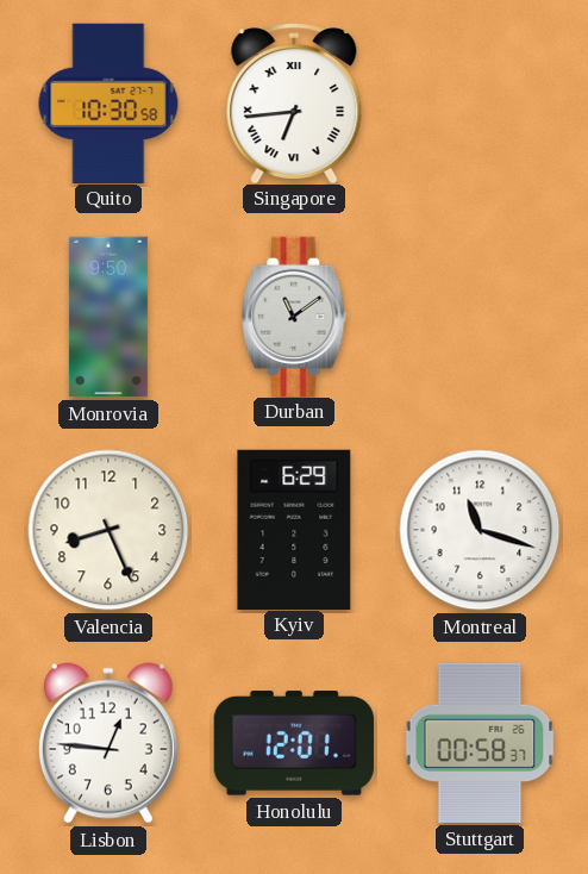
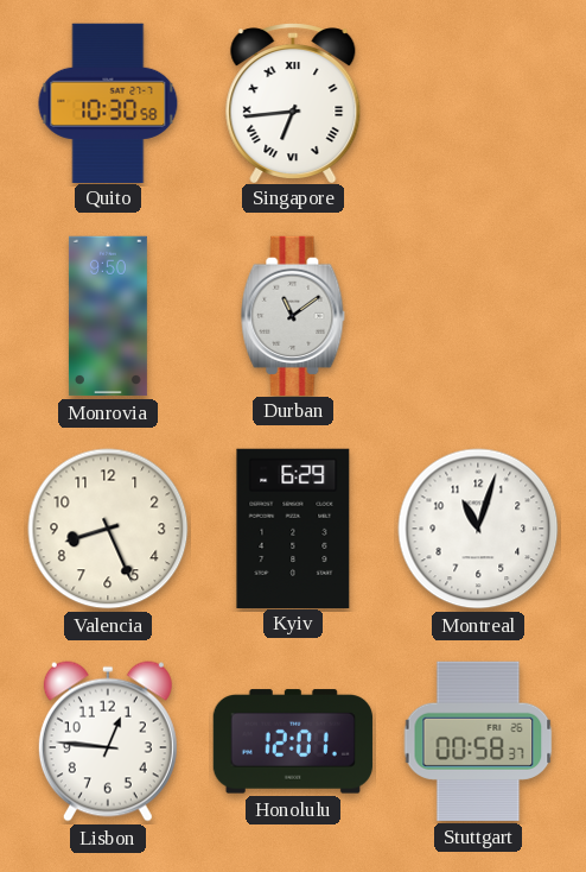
Montreal: 11:18 -> 11:03
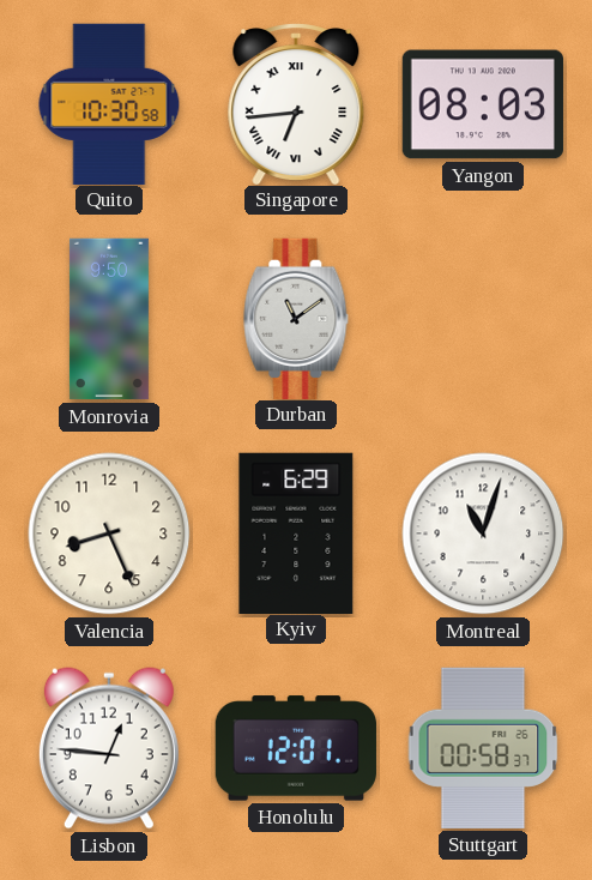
Yangon: none -> 08:03
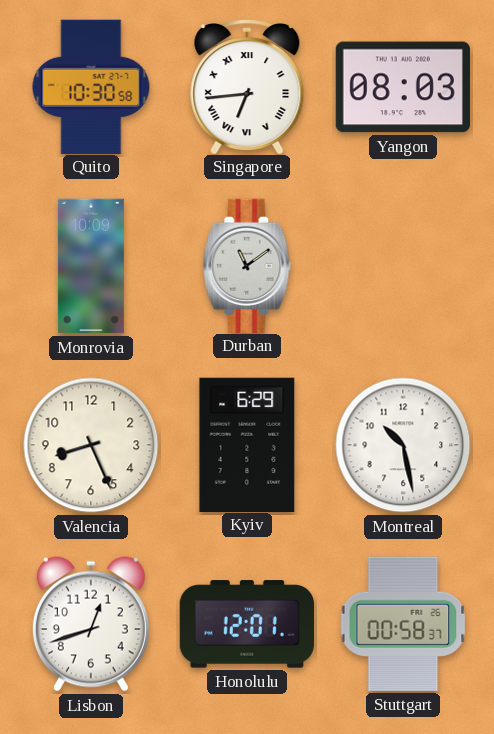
Monrovia: 9:50 -> 10:09
Montreal: 11:03 -> 10:28
Lisbon: 12:46 -> 12:42
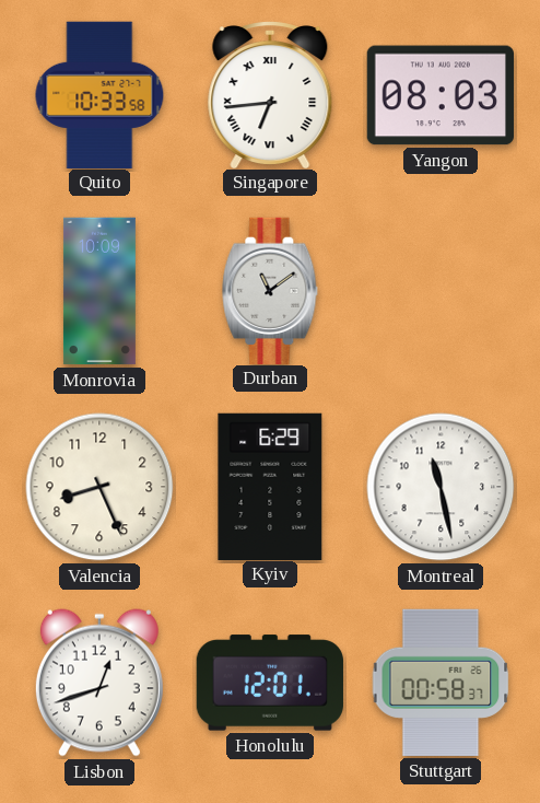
Quito: 10:30 -> 10:33
Montreal: 10:28 -> 11:28
